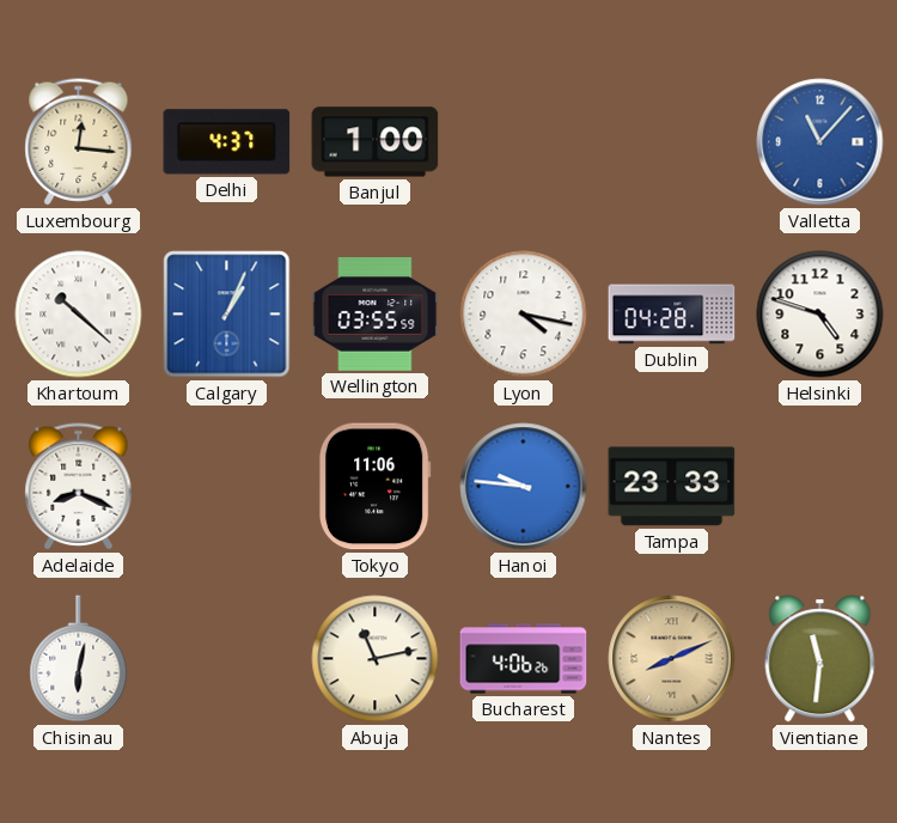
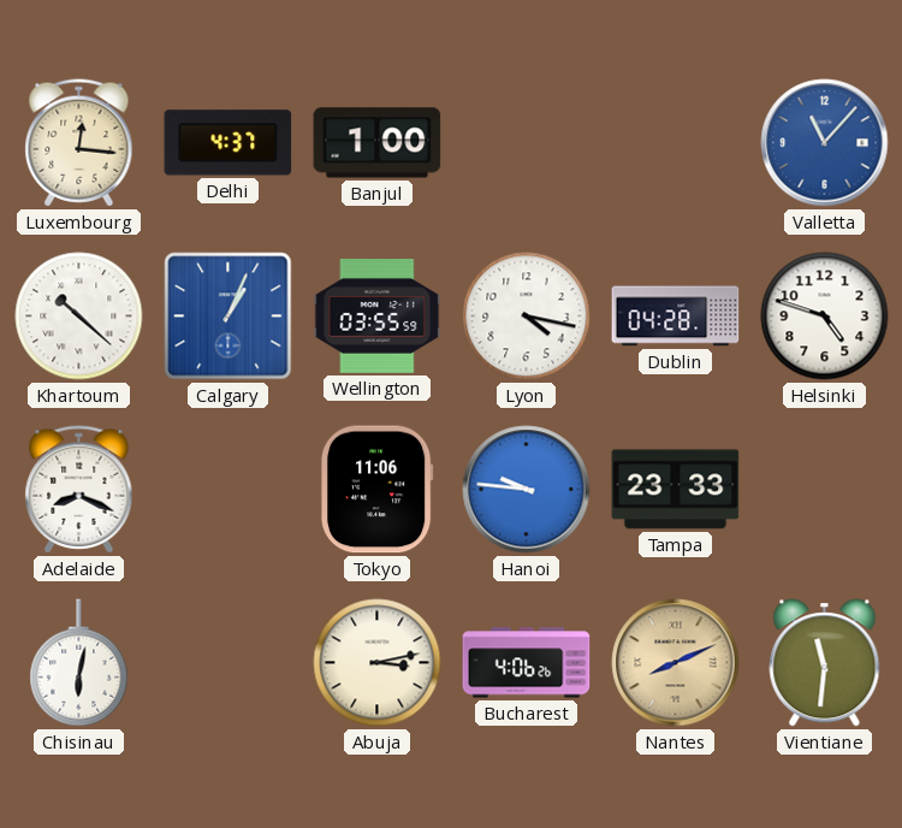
Abuja: 11:13 -> 3:13
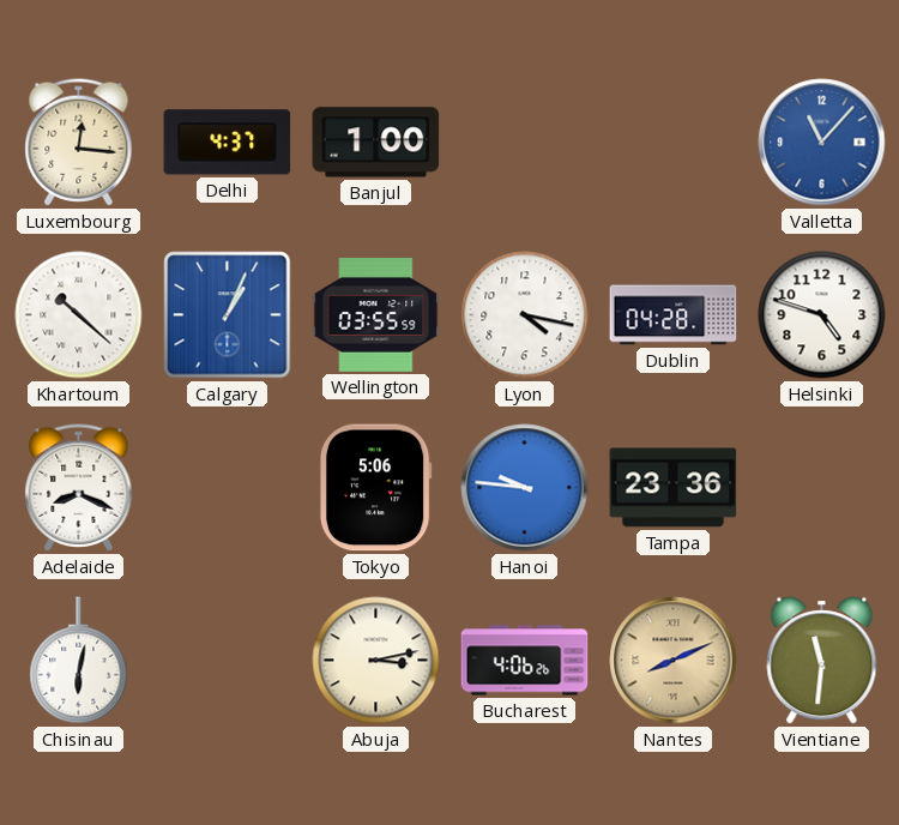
Tokyo: 11:06 -> 5:06
Tampa: 23:33 -> 23:36
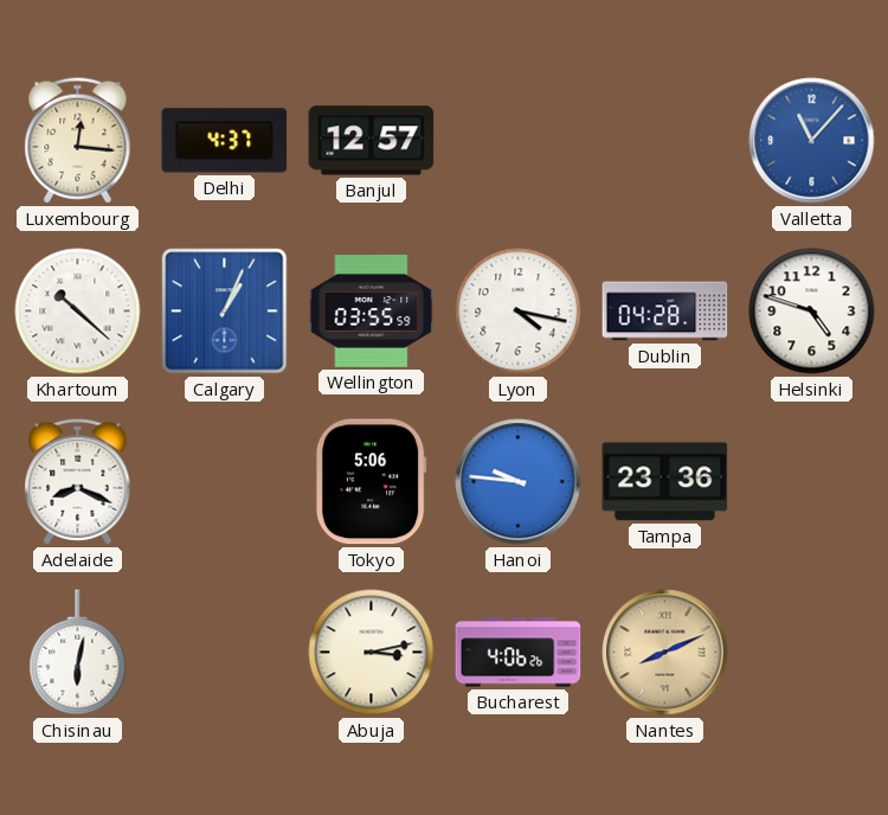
Banjul: 1:00 -> 12:57
Vientiane: 11:31 -> none
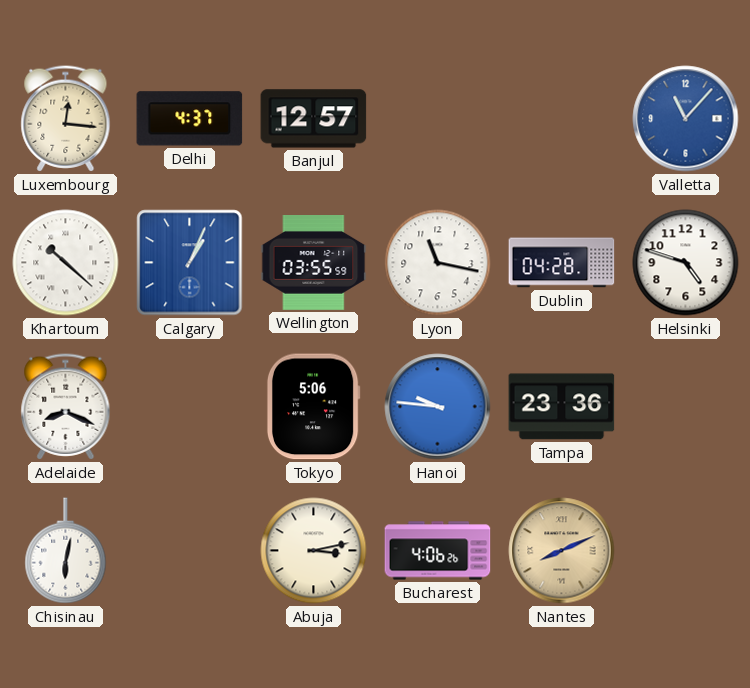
Lyon: 4:17 -> 11:17
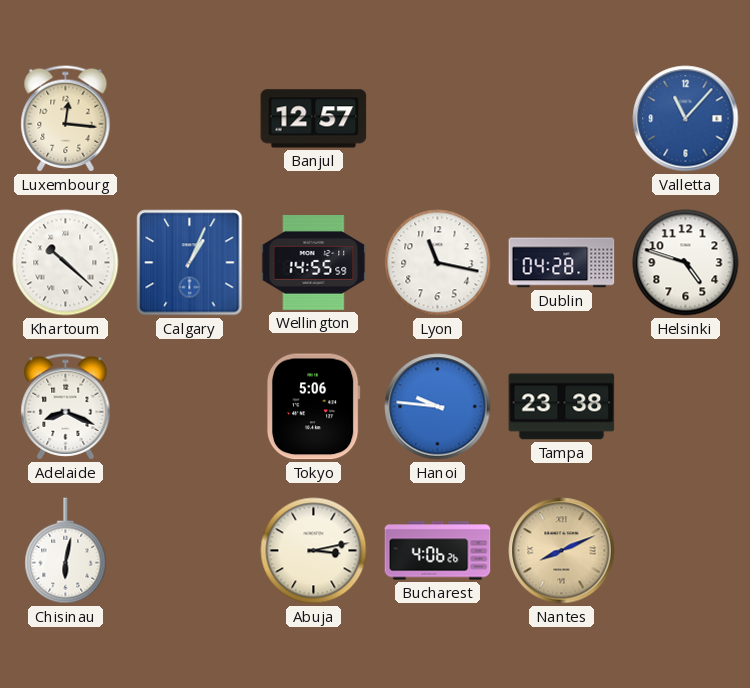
Delhi: 4:37 -> none
Wellington: 03:55 -> 14:55
Tampa: 23:36 -> 23:38
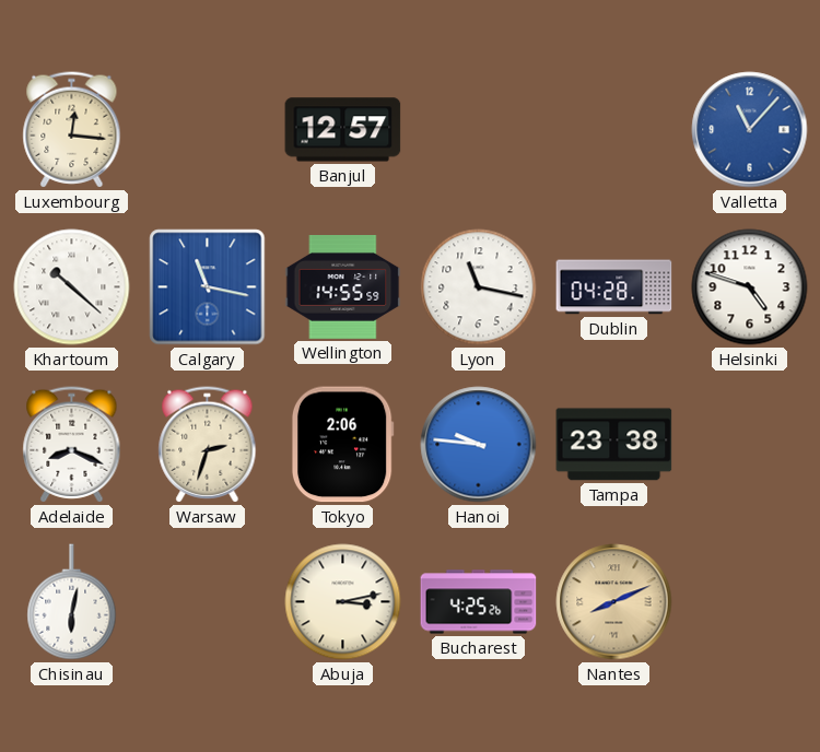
Calgary: 1:04 -> 11:17
Warsaw: none -> 2:33
Tokyo: 5:06 -> 2:06
Bucharest: 4:06 -> 4:25
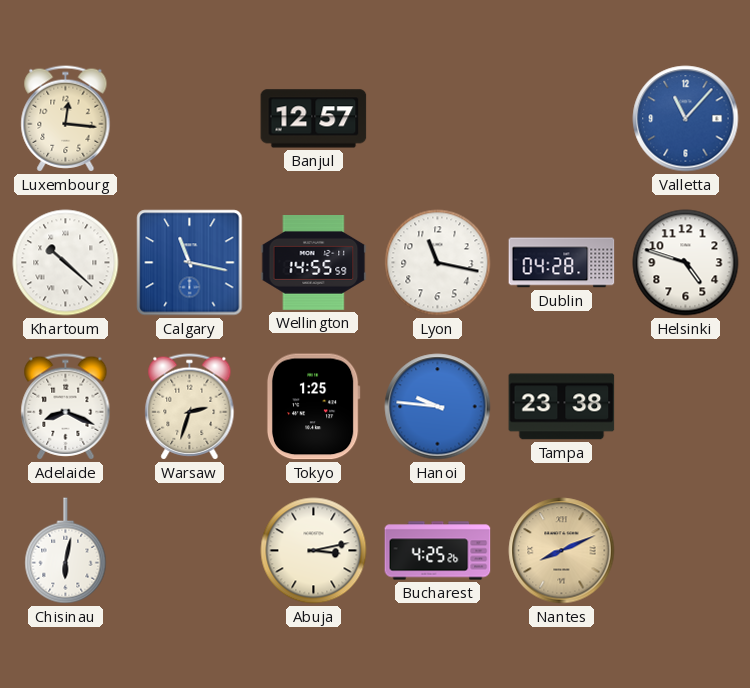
Tokyo: 2:06 -> 1:25
